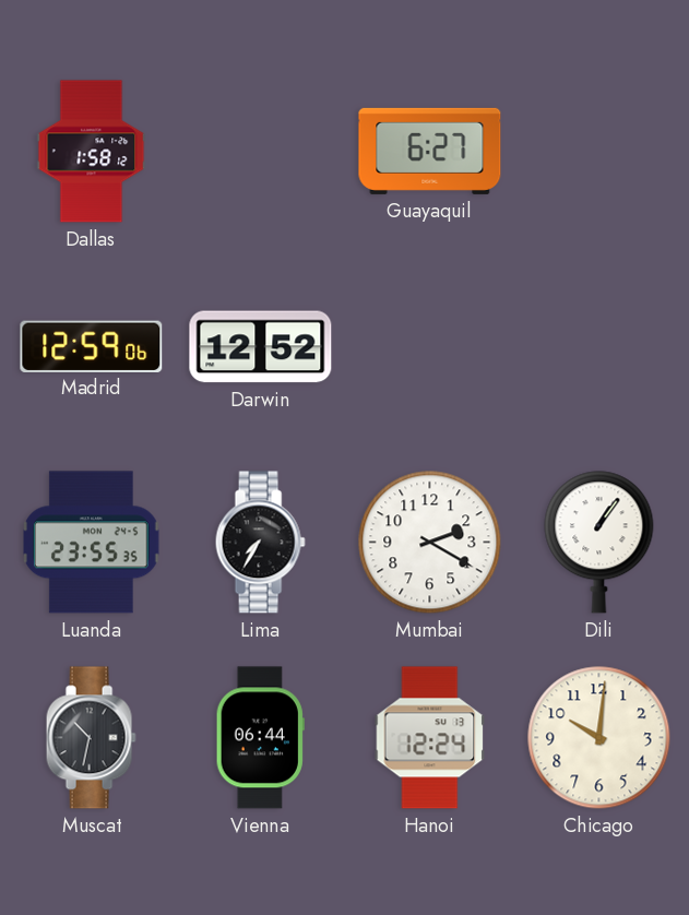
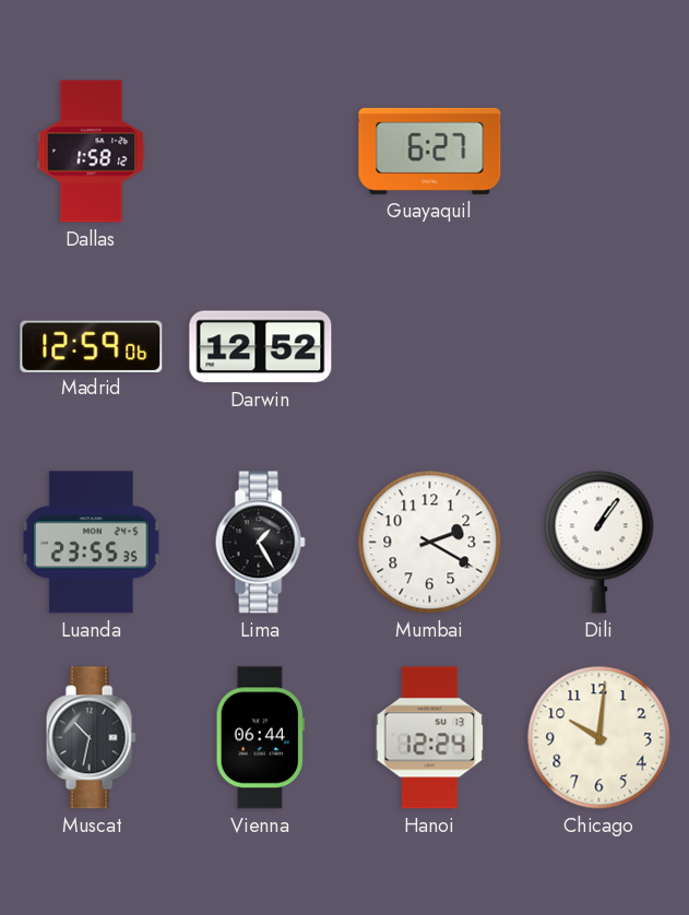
Lima: 7:35 -> 1:25
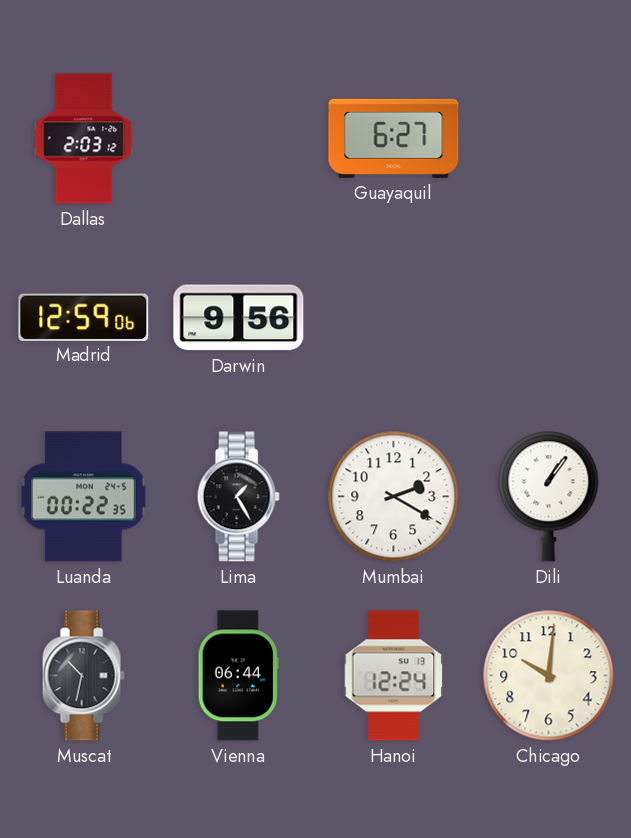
Dallas: 1:58 -> 2:03
Darwin: 12:52 -> 9:56
Luanda: 23:55 -> 00:22
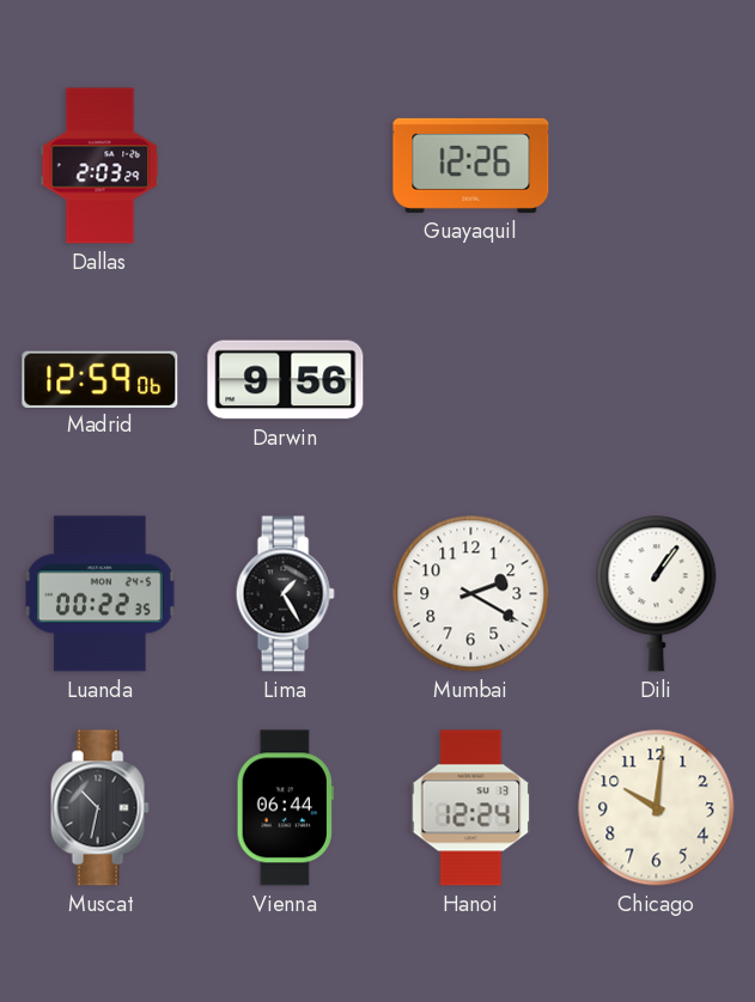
Dallas: 2:03:12 -> 2:03:29
Guayaquil: 6:27 -> 12:26
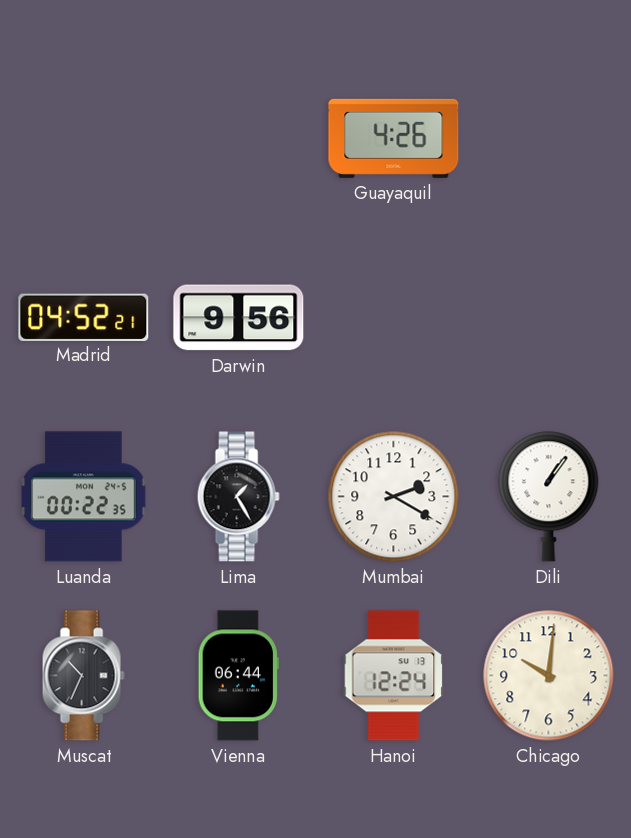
Dallas: 2:03 -> none
Guayaquil: 12:26 -> 4:26
Madrid: 12:59 -> 04:52
Muscat: 10:32 -> 10:34
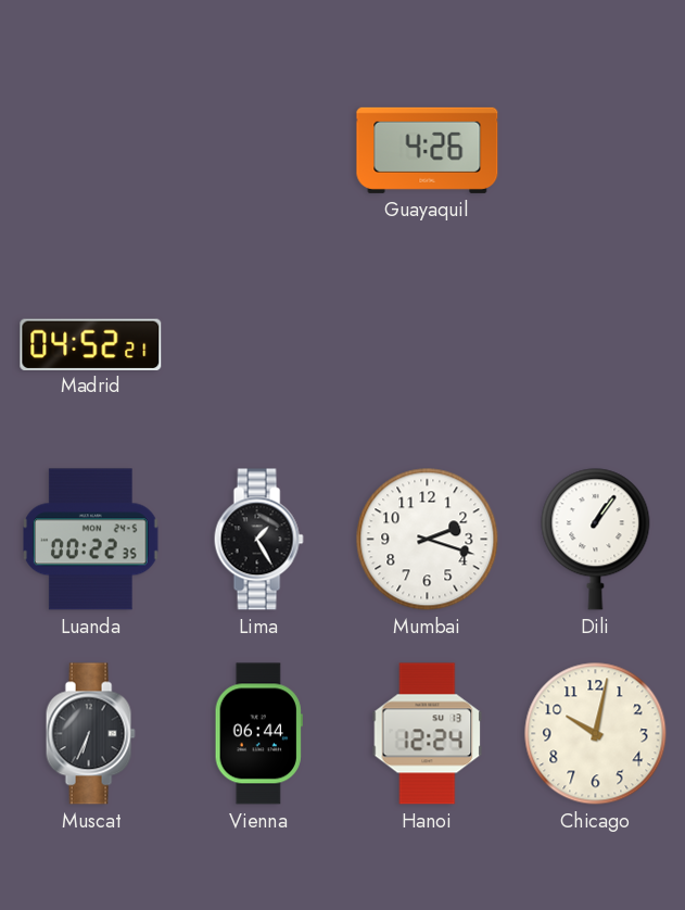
Darwin: 9:56 -> none
Mumbai: 2:20 -> 2:18
Muscat: 10:34 -> 6:34
Chicago: 10:01 -> 10:02
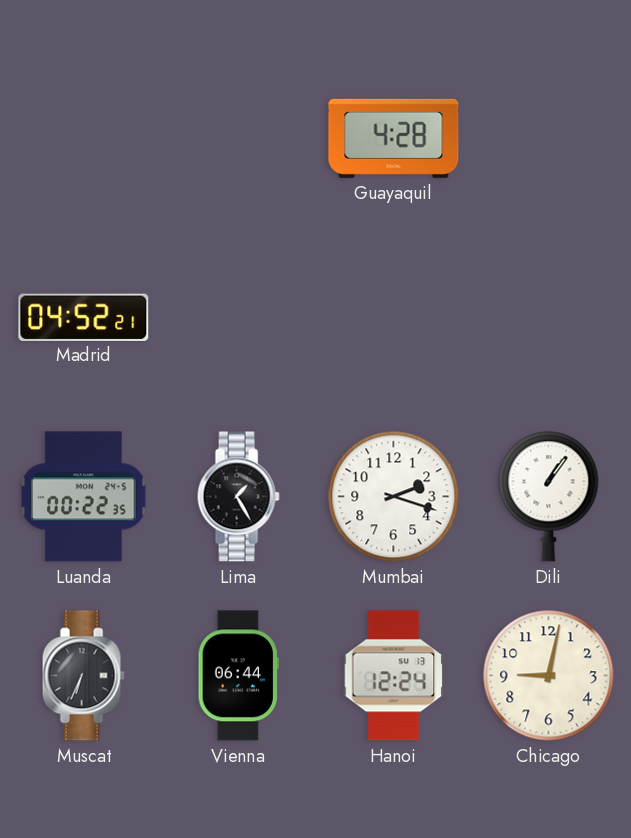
Guayaquil: 4:26 -> 4:28
Chicago: 10:02 -> 9:02
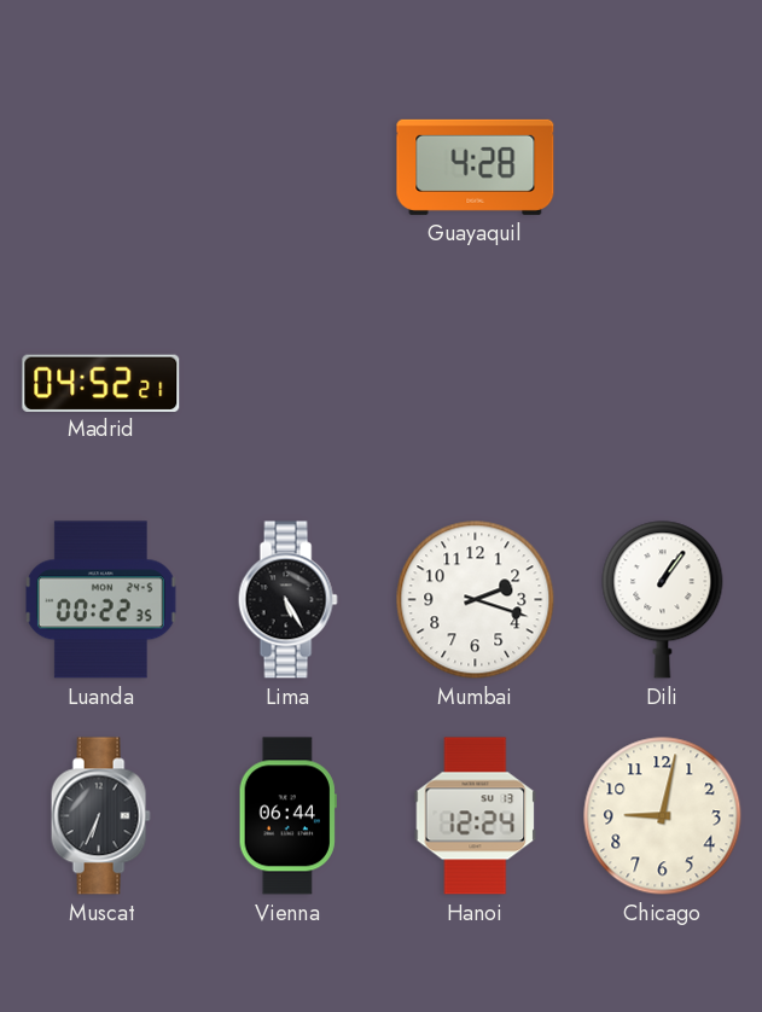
Lima: 1:25 -> 5:25
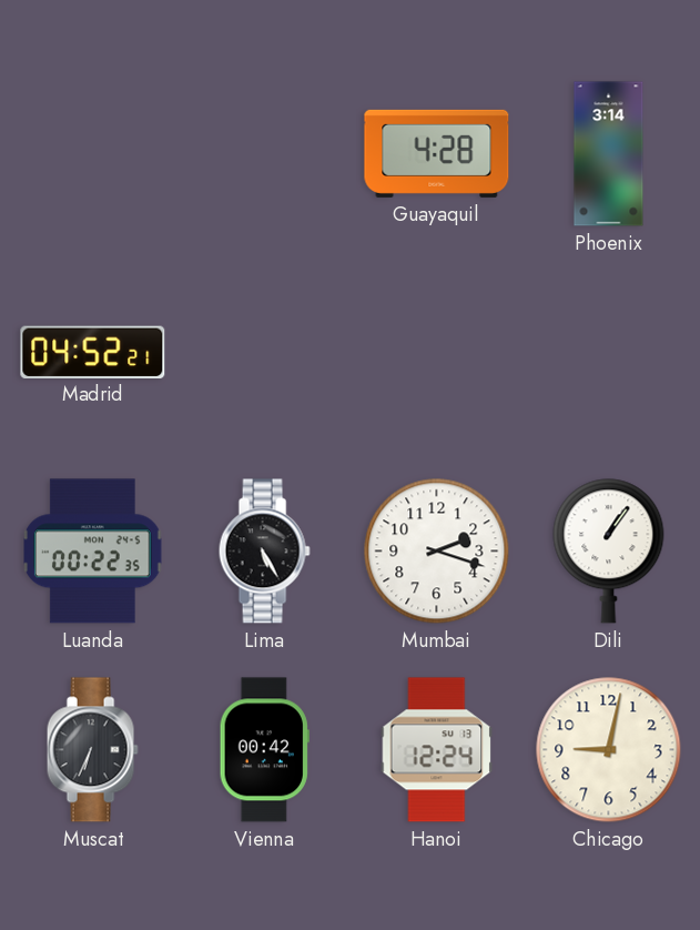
Phoenix: none -> 3:14
Vienna: 06:44 -> 00:42
